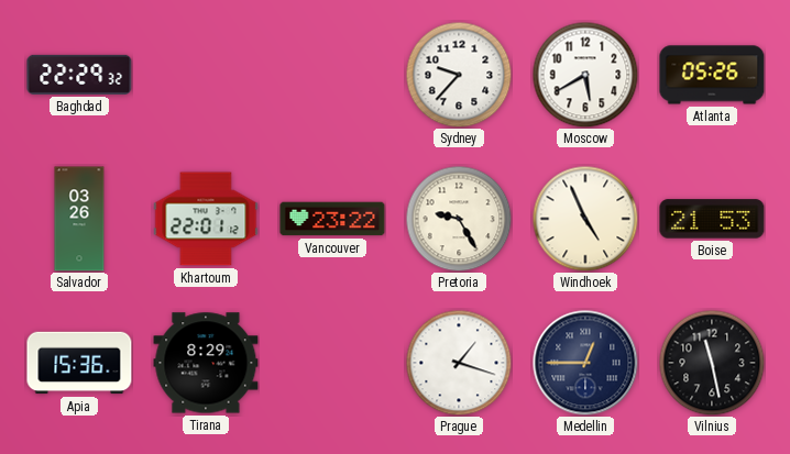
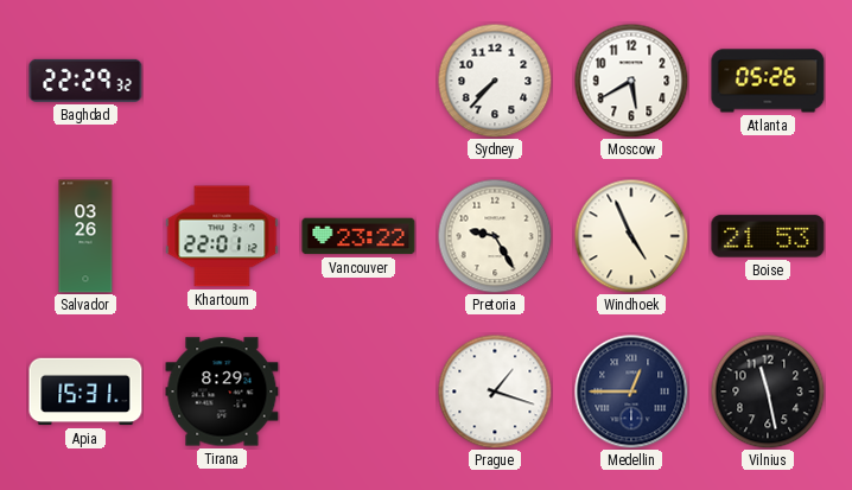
Sydney: 9:37 -> 7:37
Apia: 15:36 -> 15:31
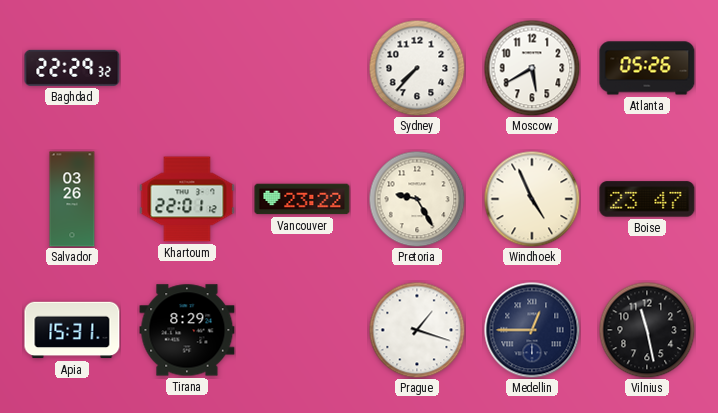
Boise: 21:53 -> 23:47
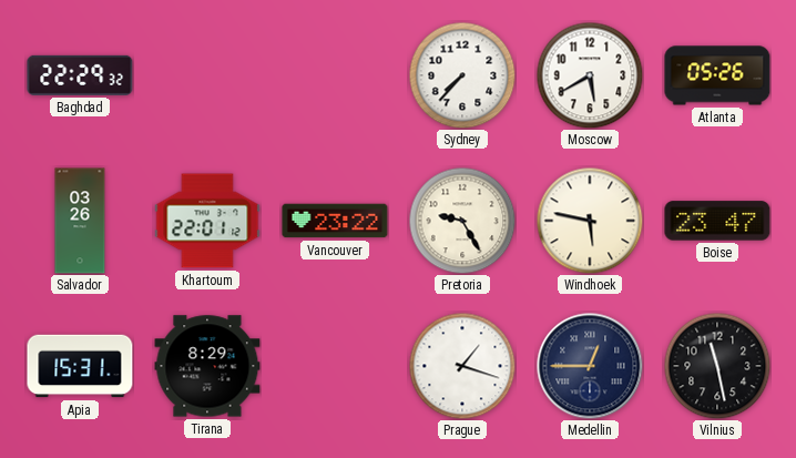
Windhoek: 4:56 -> 5:47
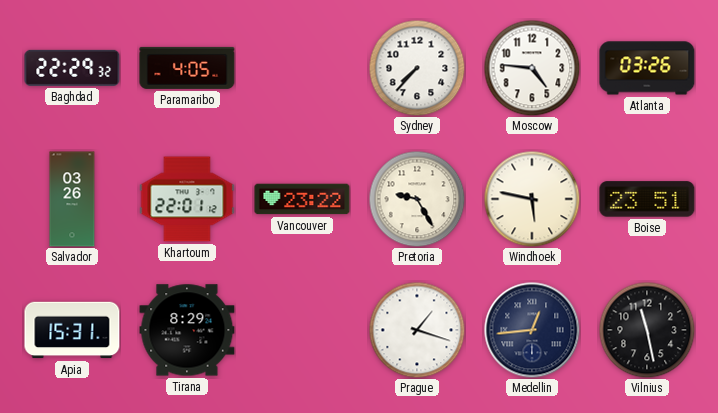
Paramaribo: none -> 4:05
Moscow: 5:40 -> 4:46
Atlanta: 05:26 -> 03:26
Boise: 23:47 -> 23:51
Medellin: 12:45 -> 12:44
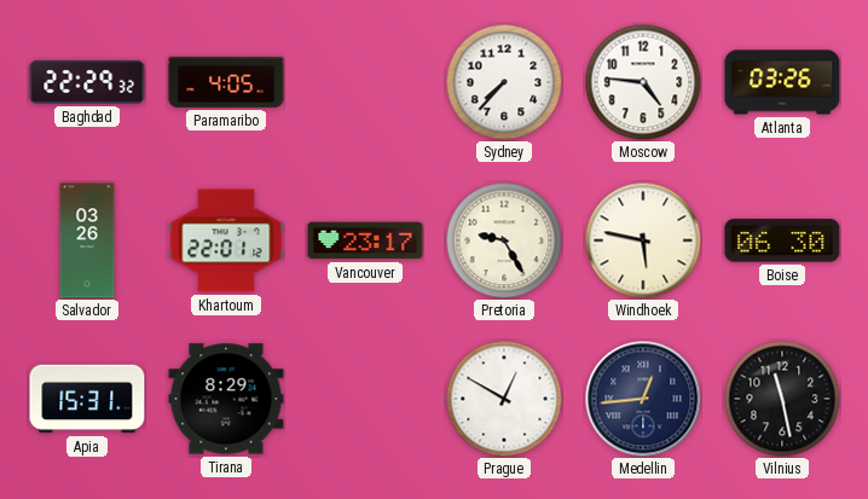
Vancouver: 23:22 -> 23:17
Boise: 23:51 -> 06:30
Prague: 1:18 -> 12:50
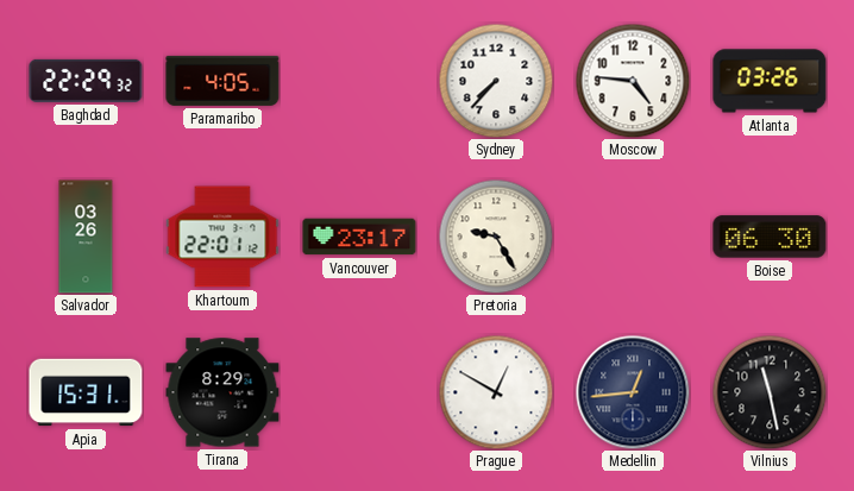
Windhoek: 5:47 -> none
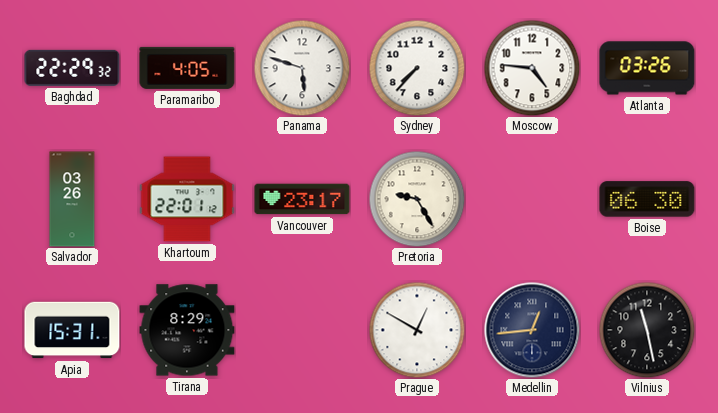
Panama: none -> 5:48
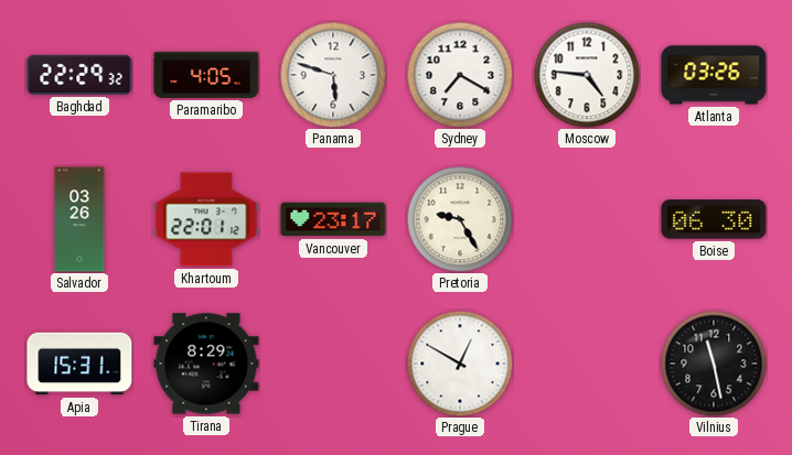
Sydney: 7:37 -> 7:20
Medellin: 12:44 -> none
